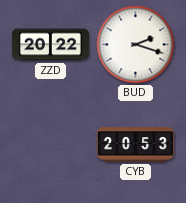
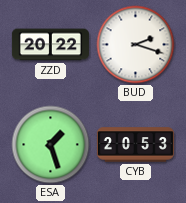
ESA: none -> 1:27
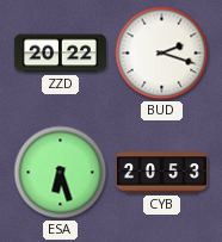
ESA: 1:27 -> 6:27
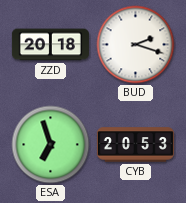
ZZD: 20:22 -> 20:18
ESA: 6:27 -> 6:57
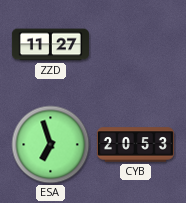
ZZD: 20:18 -> 11:27
BUD: 2:18 -> none
